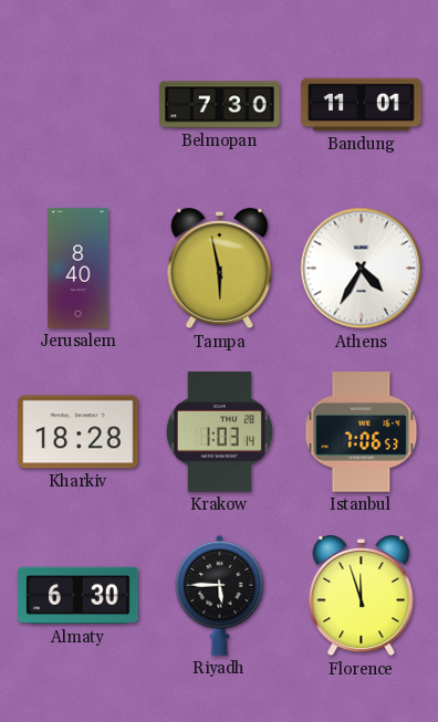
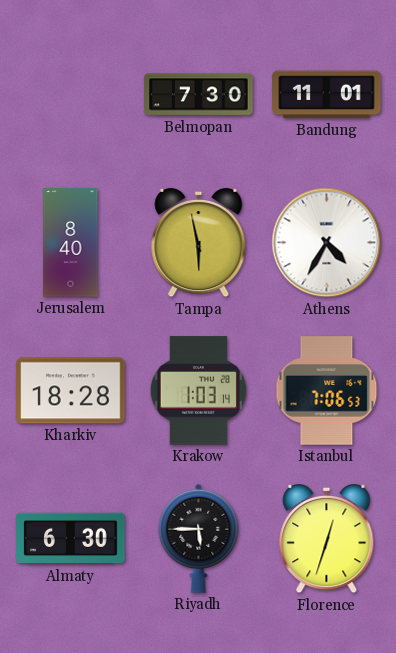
Florence: 11:57 -> 12:33
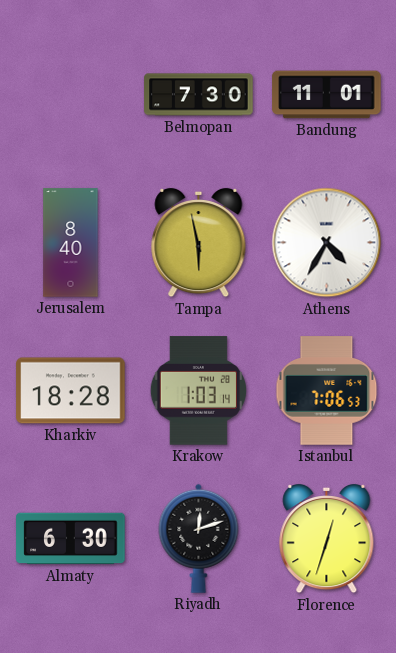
Riyadh: 5:45 -> 12:12
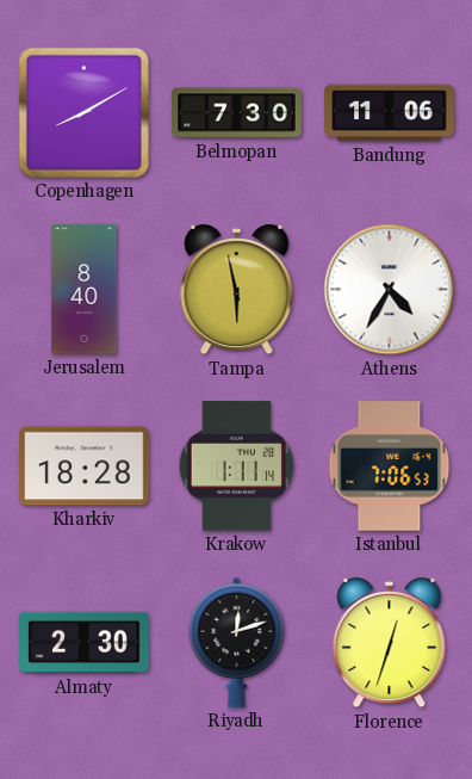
Copenhagen: none -> 8:10
Bandung: 11:01 -> 11:06
Krakow: 1:03 -> 1:11
Almaty: 6:30 -> 2:30
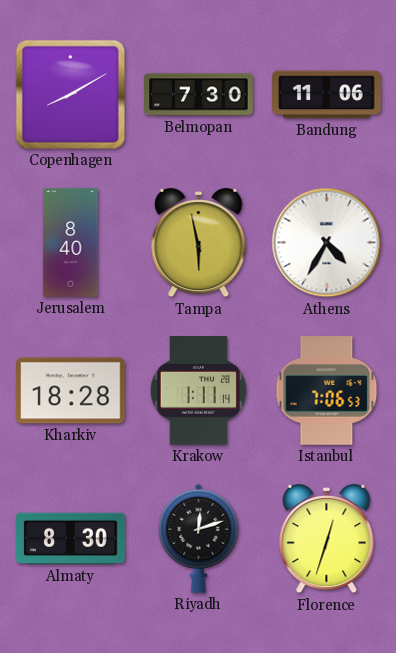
Almaty: 2:30 -> 8:30
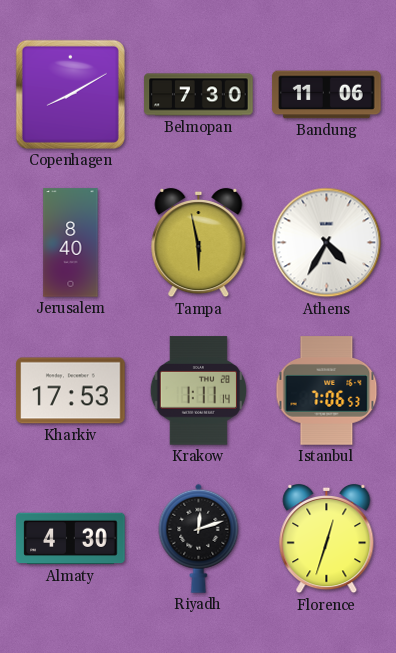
Kharkiv: 18:28 -> 17:53
Almaty: 8:30 -> 4:30
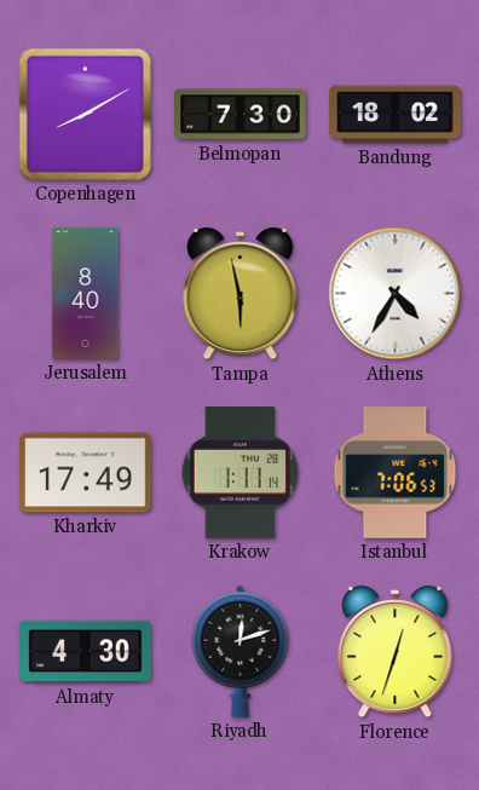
Bandung: 11:06 -> 18:02
Kharkiv: 17:53 -> 17:49
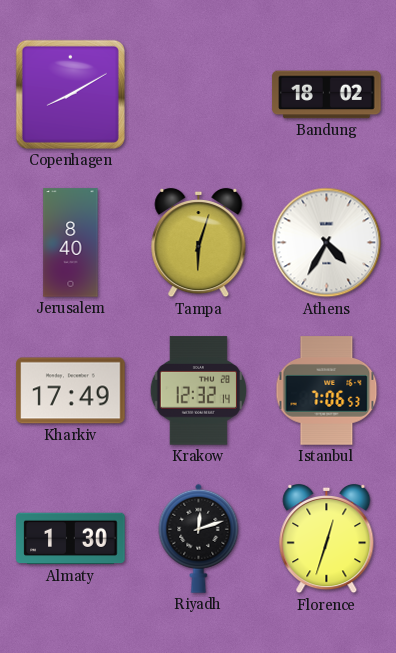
Belmopan: 7:30 -> none
Tampa: 5:58 -> 6:03
Krakow: 1:11 -> 12:32
Almaty: 4:30 -> 1:30
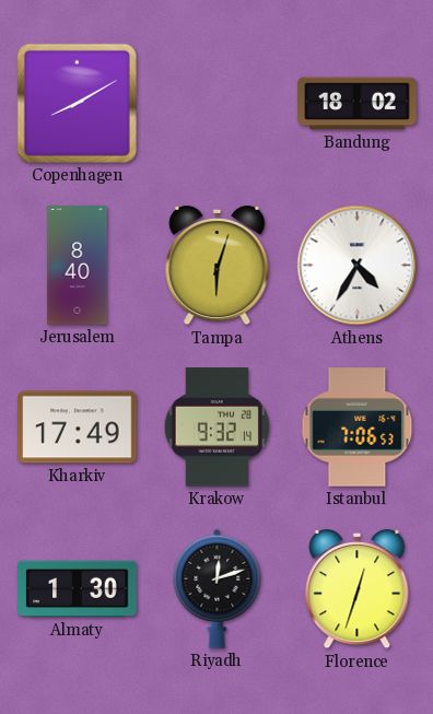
Krakow: 12:32 -> 9:32
